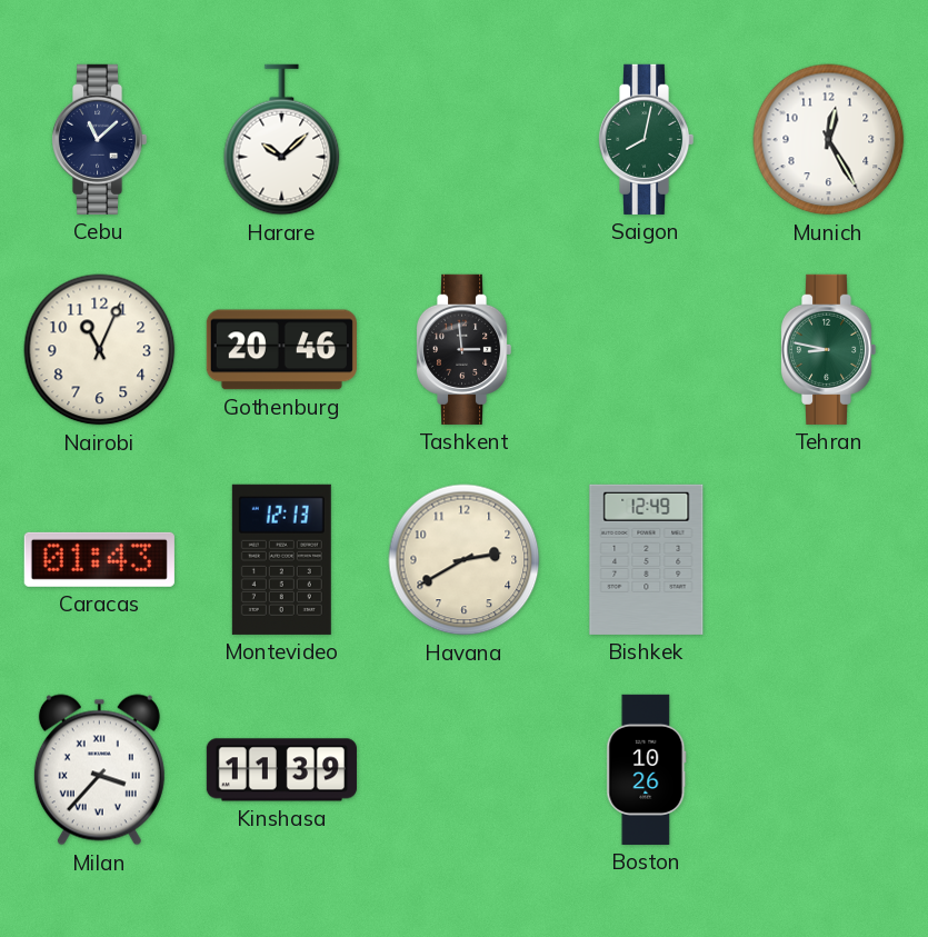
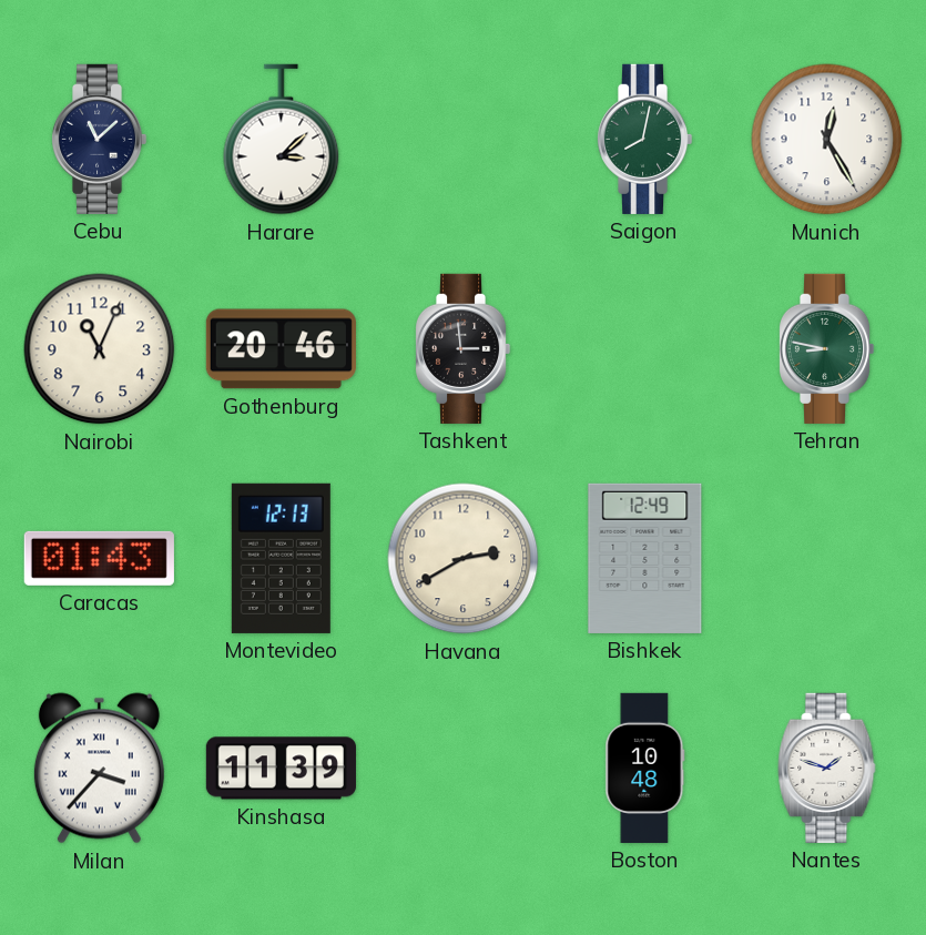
Harare: 10:08 -> 3:08
Boston: 10:26 -> 10:48
Nantes: none -> 1:48
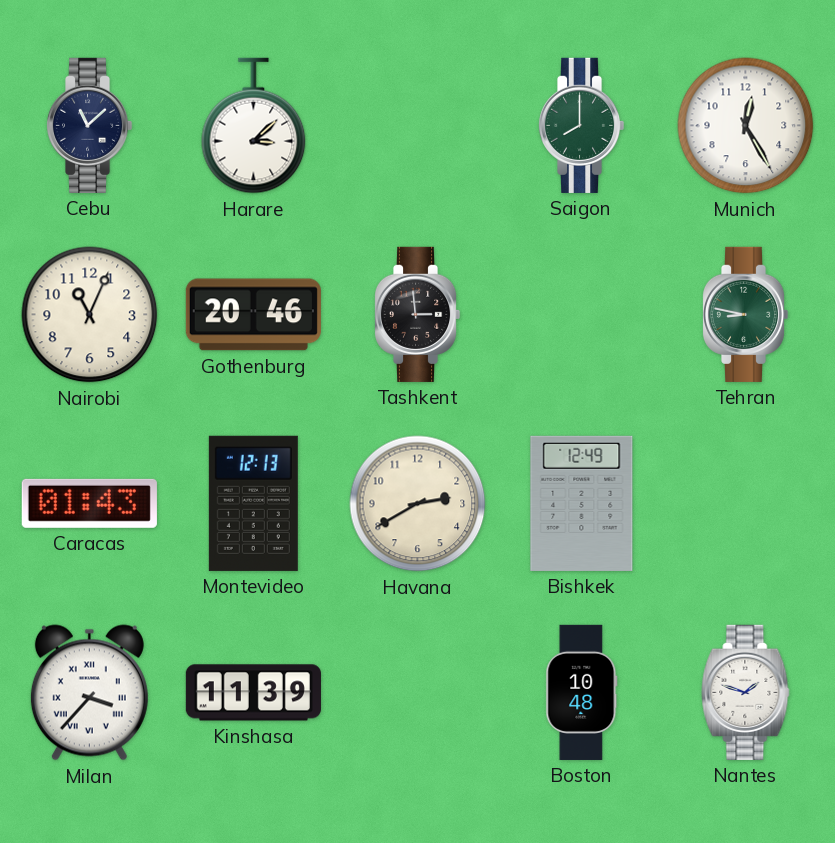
Saigon: 8:02 -> 8:00
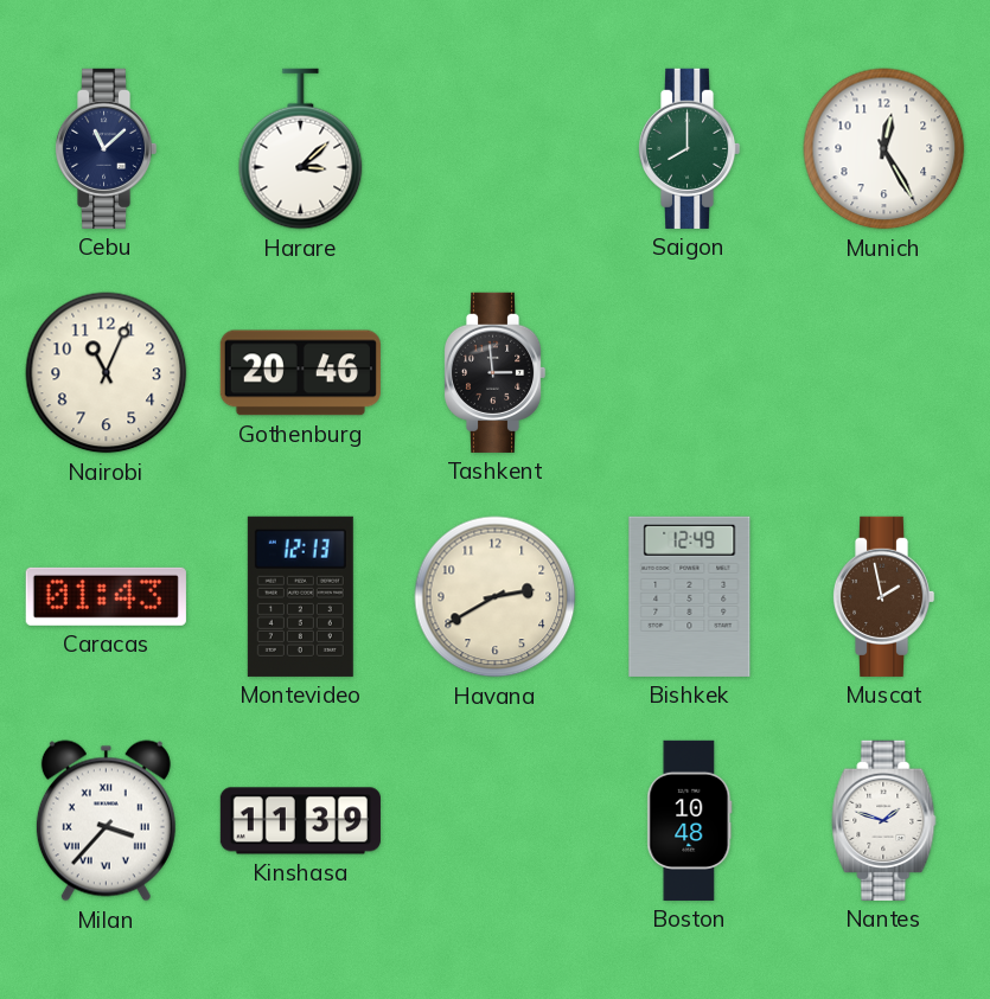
Tehran: 8:47 -> none
Muscat: none -> 1:58
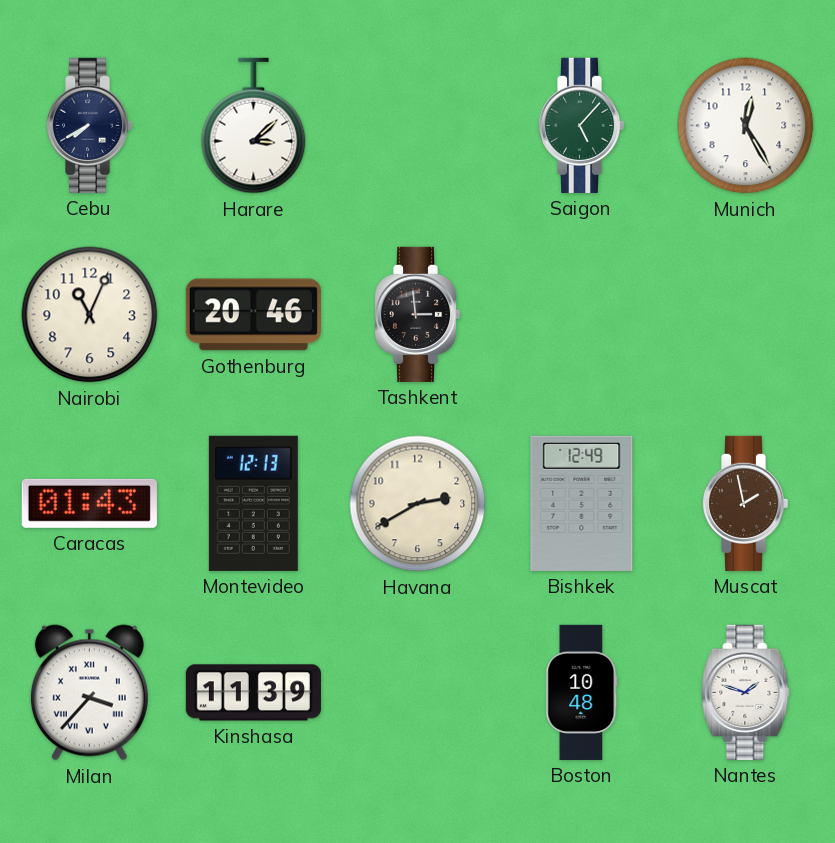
Cebu: 11:08 -> 7:40
Saigon: 8:00 -> 5:07
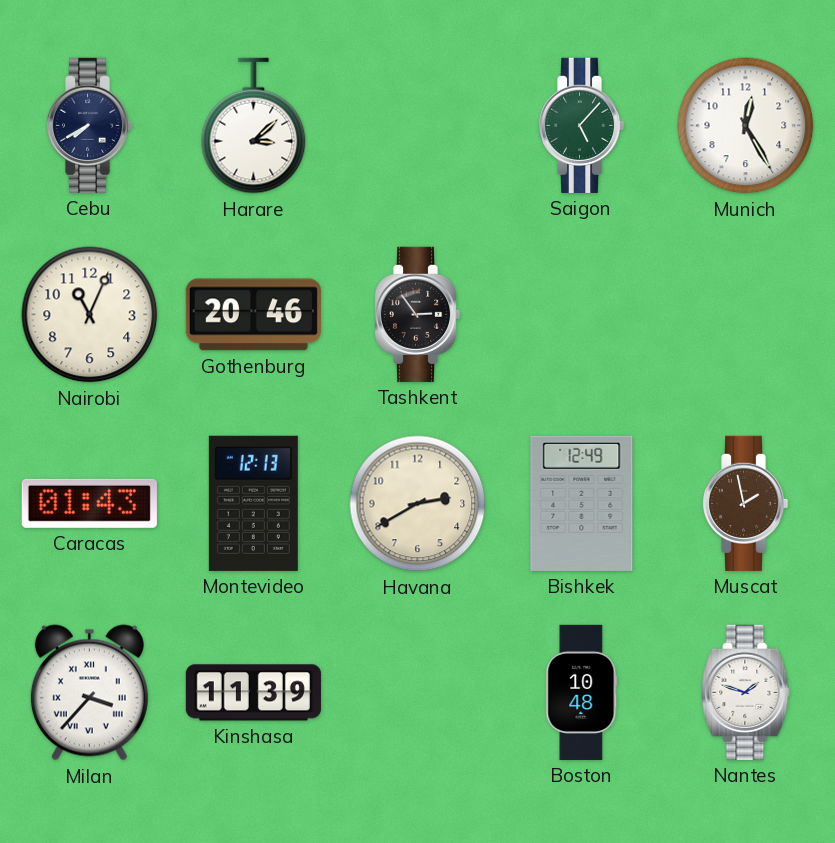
Tashkent: 2:59 -> 2:54
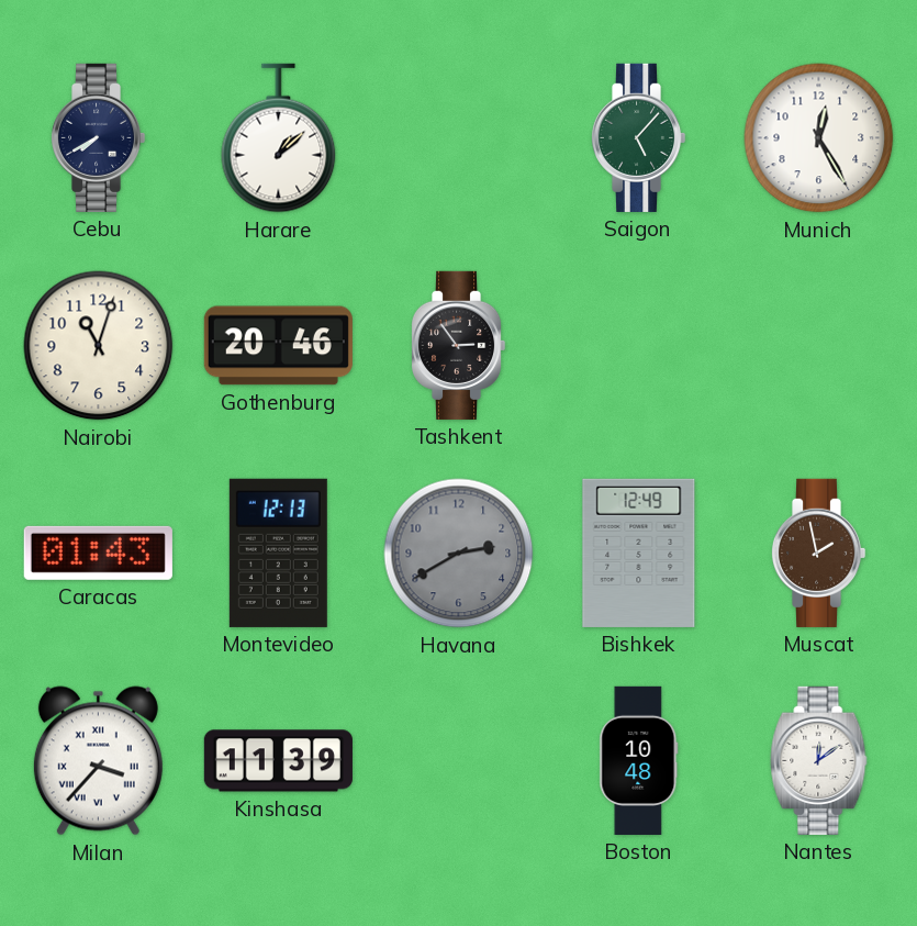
Harare: 3:08 -> 1:08
Nairobi: 11:04 -> 11:03
Havana dial: cream -> grey
Nantes: 1:48 -> 12:09
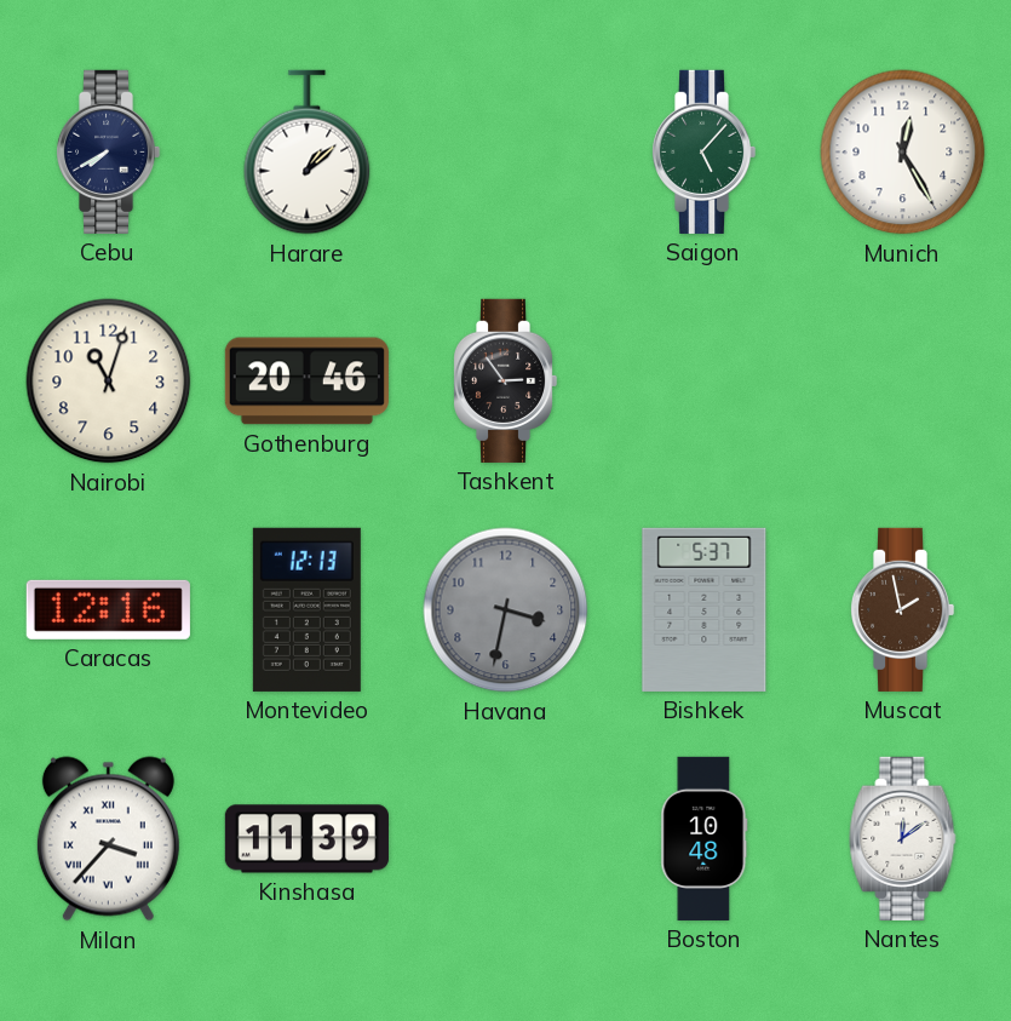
Caracas: 01:43 -> 12:16
Havana: 2:40 -> 3:32
Bishkek: 12:49 -> 5:37
